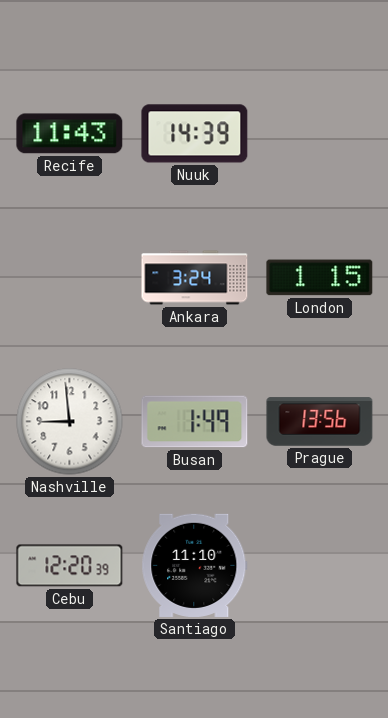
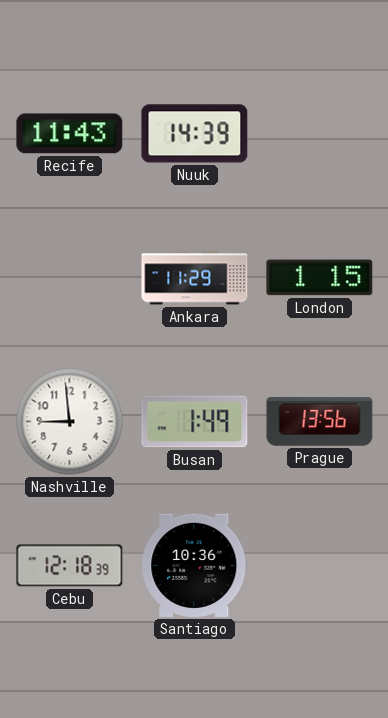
Ankara: 3:24 -> 11:29
Cebu: 12:20 -> 12:18
Santiago: 11:10 -> 10:36
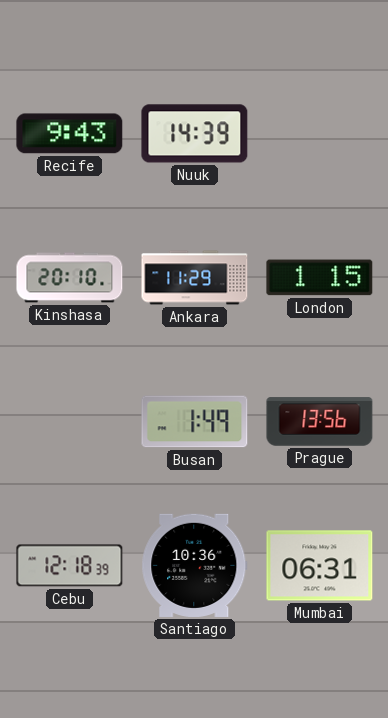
Recife: 11:43 -> 9:43
Kinshasa: none -> 20:10
Nashville: 8:59 -> none
Mumbai: none -> 06:31
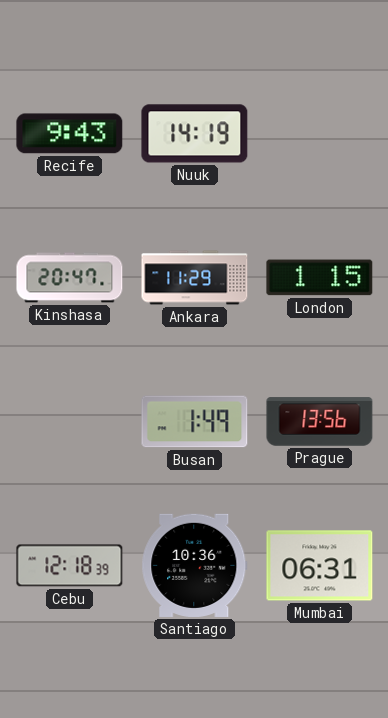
Nuuk: 14:39 -> 14:19
Kinshasa: 20:10 -> 20:47
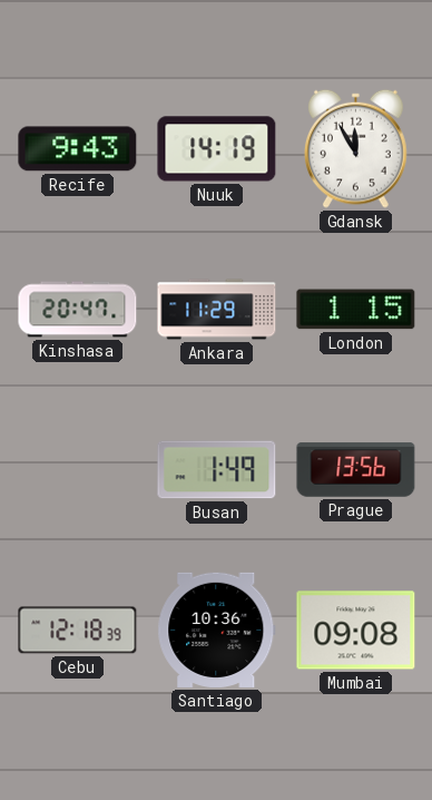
Gdansk: none -> 11:55
Mumbai: 06:31 -> 09:08
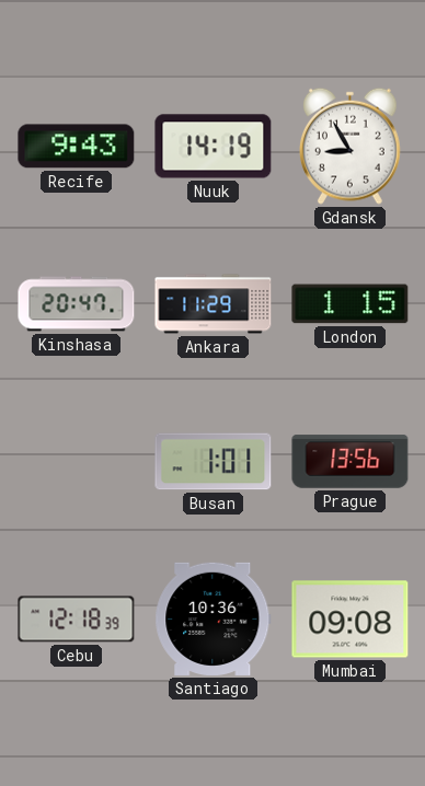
Gdansk: 11:55 -> 8:55
Busan: 1:49 -> 1:01
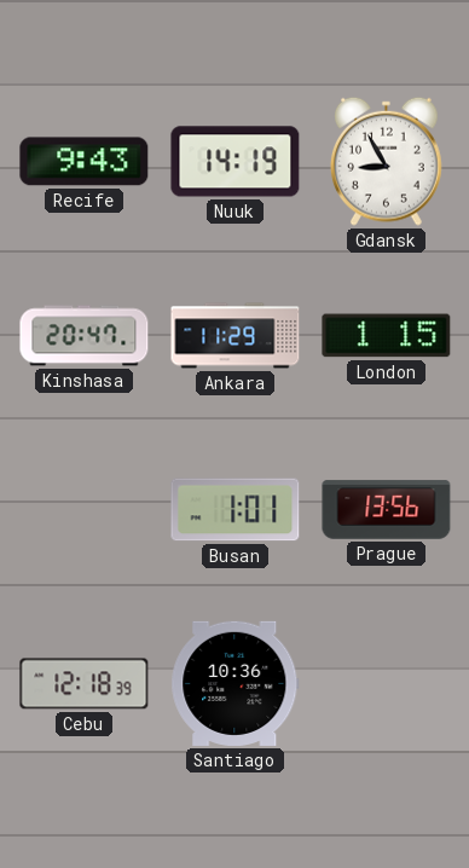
Mumbai: 09:08 -> none
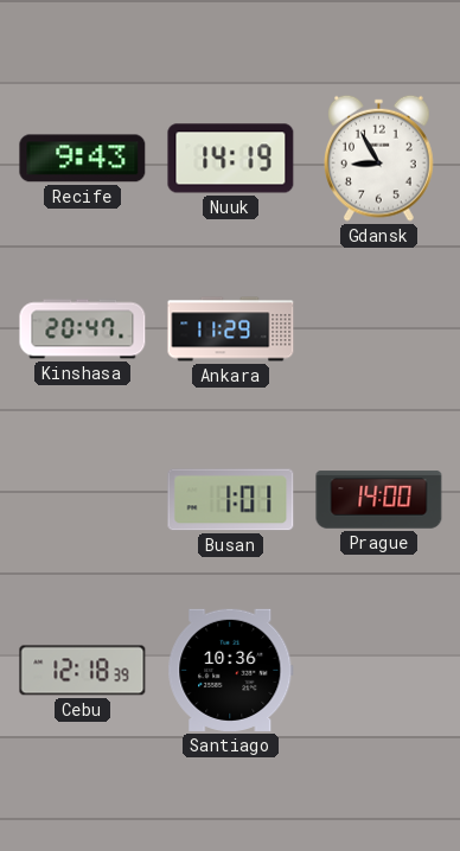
London: 1:15 -> none
Prague: 13:56 -> 14:00
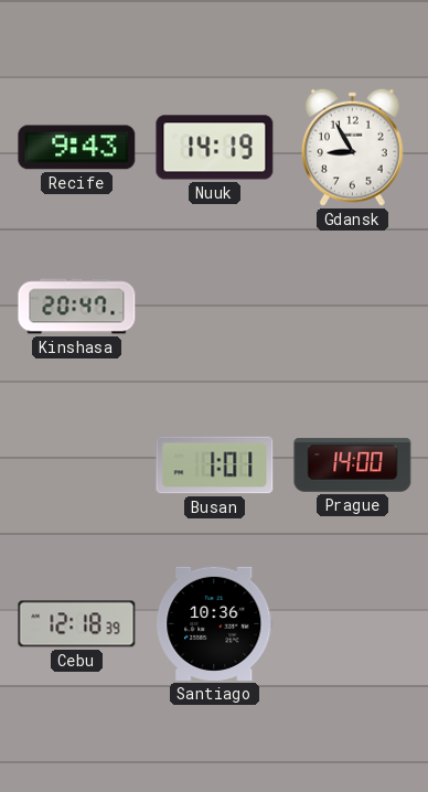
Ankara: 11:29 -> none
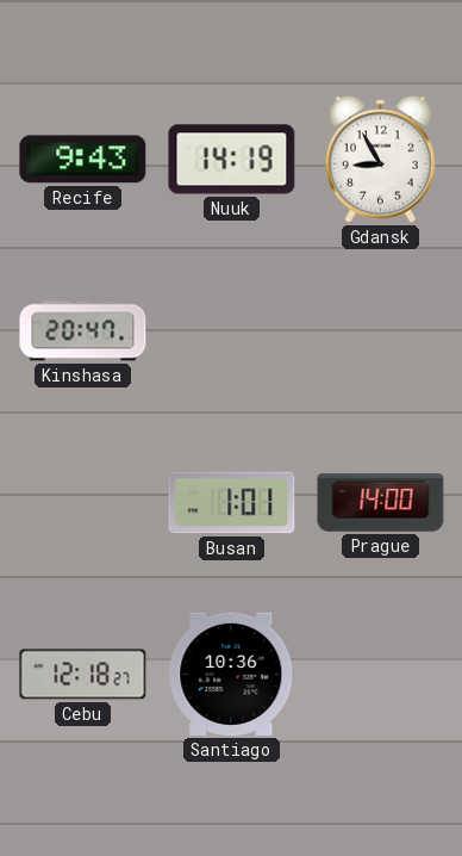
Cebu: 12:18:39 -> 12:18:27
